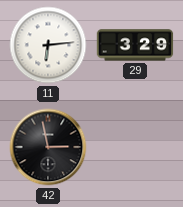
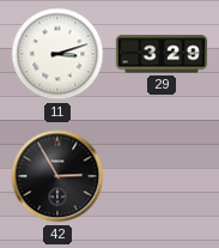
11: 6:14 -> 3:12
42: 2:58 -> 2:55
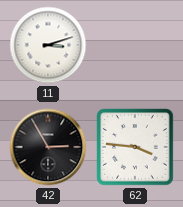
29: 3:29 -> none
62: none -> 3:46
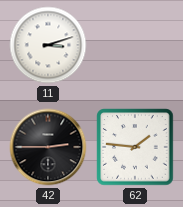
42: 2:55 -> 2:45
62: 3:46 -> 1:46
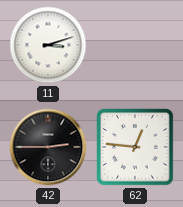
62: 1:46 -> 12:46
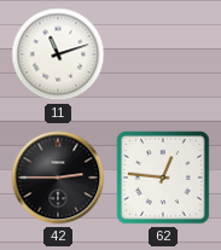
11: 3:12 -> 11:12
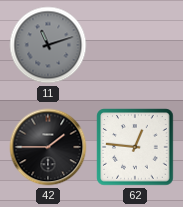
11 dial: white -> grey
42: 2:45 -> 1:45
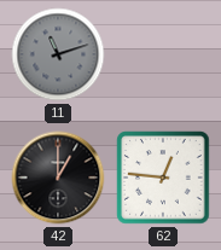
42: 1:45 -> 1:00
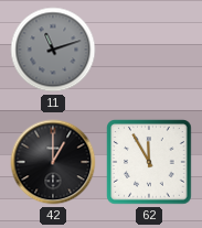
62: 12:46 -> 11:55
